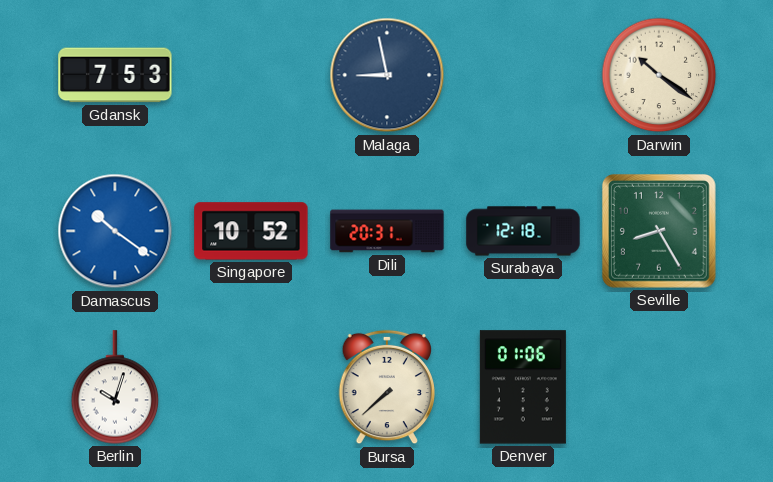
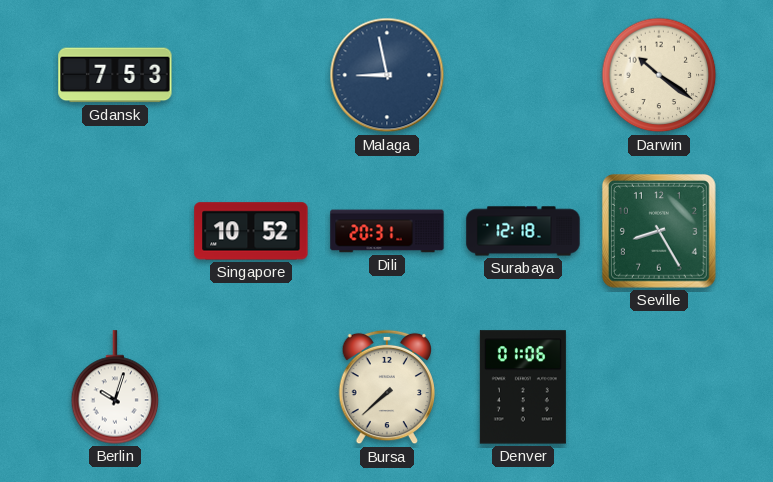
Damascus: 10:21 -> none
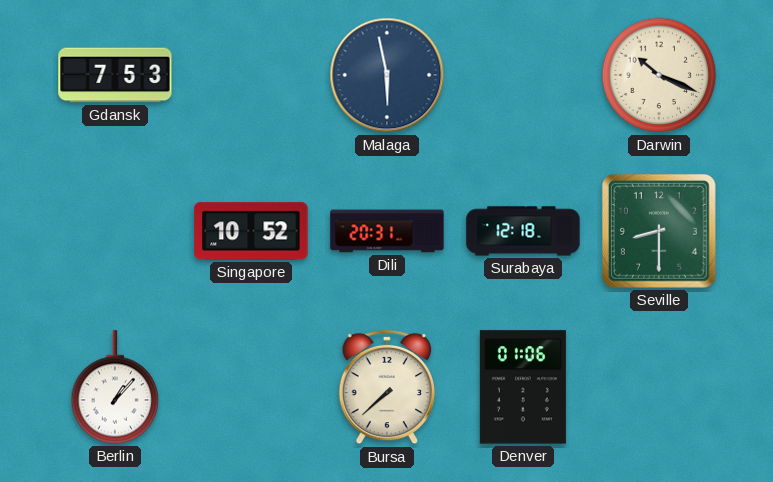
Malaga: 8:58 -> 5:58
Darwin: 10:21 -> 10:19
Seville: 8:25 -> 8:30
Berlin: 10:03 -> 1:07
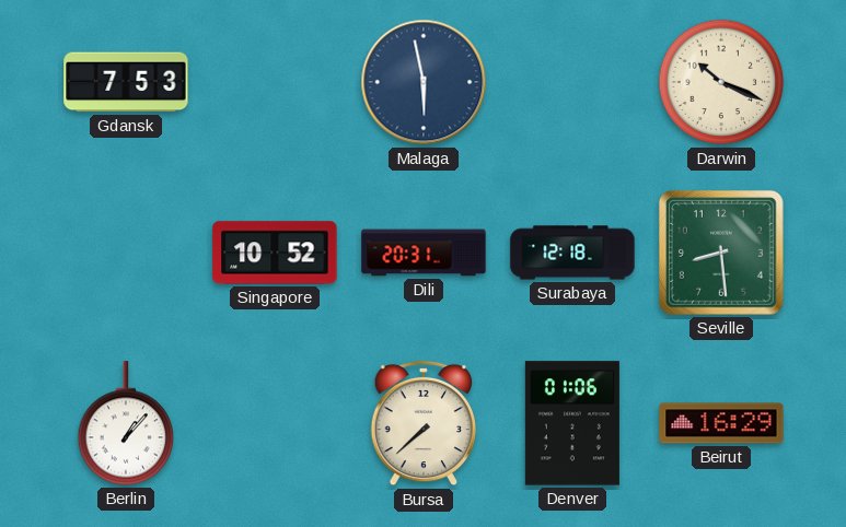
Seville: 8:30 -> 8:29
Beirut: none -> 16:29
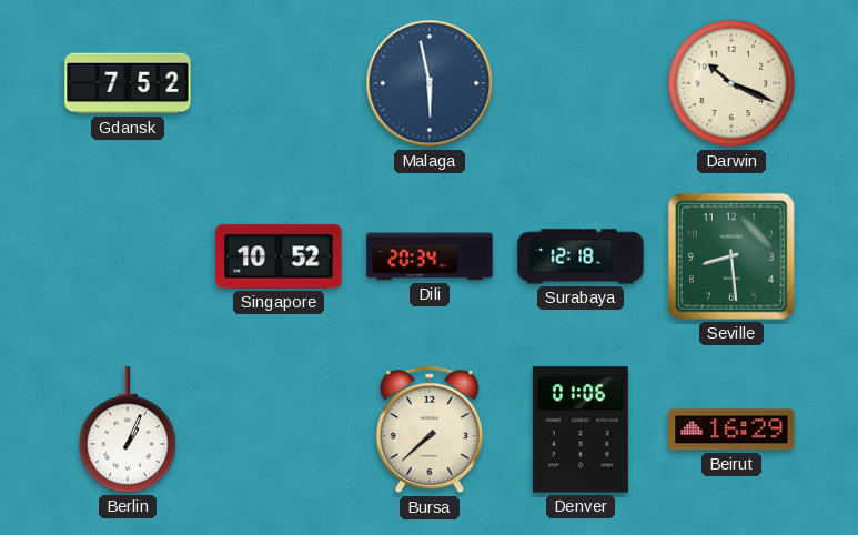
Gdansk: 7:53 -> 7:52
Dili: 20:31 -> 20:34
Berlin: 1:07 -> 1:04
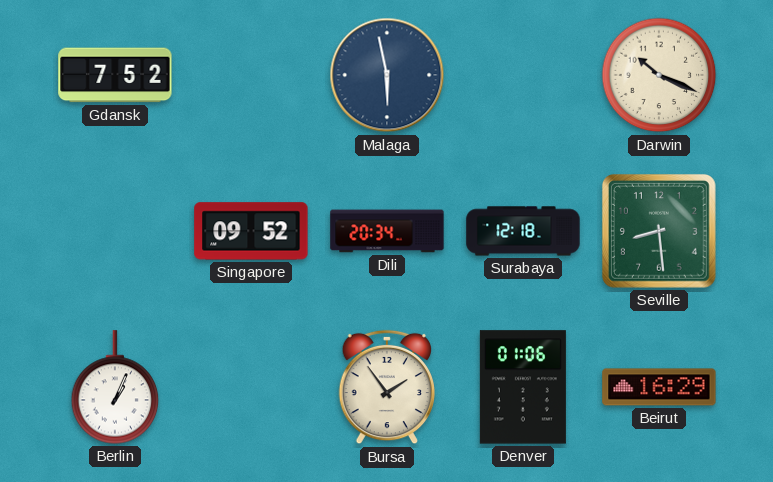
Singapore: 10:52 -> 09:52
Bursa: 7:38 -> 1:54
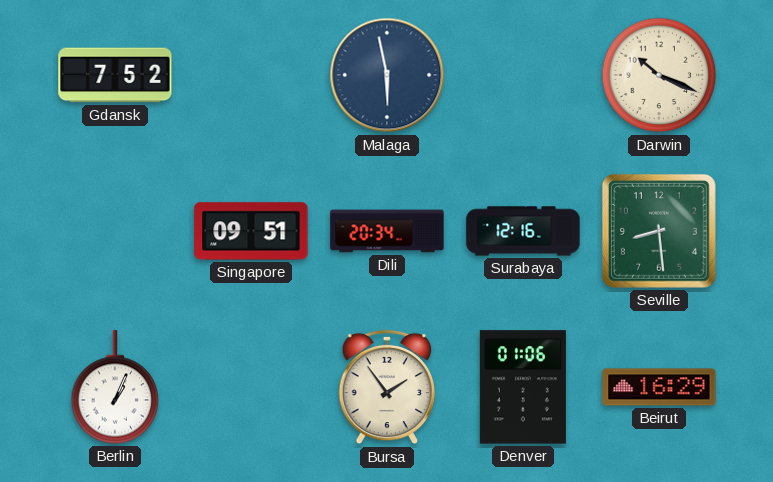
Singapore: 09:52 -> 09:51
Surabaya: 12:18 -> 12:16
